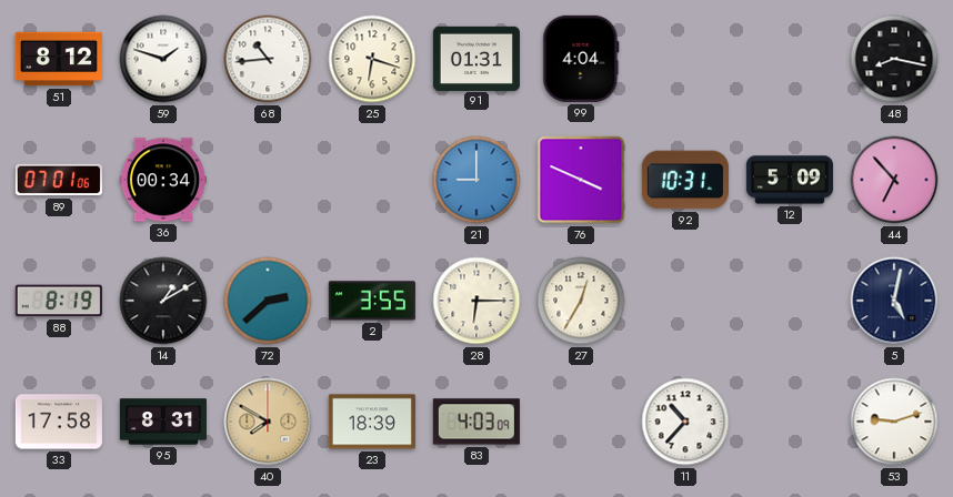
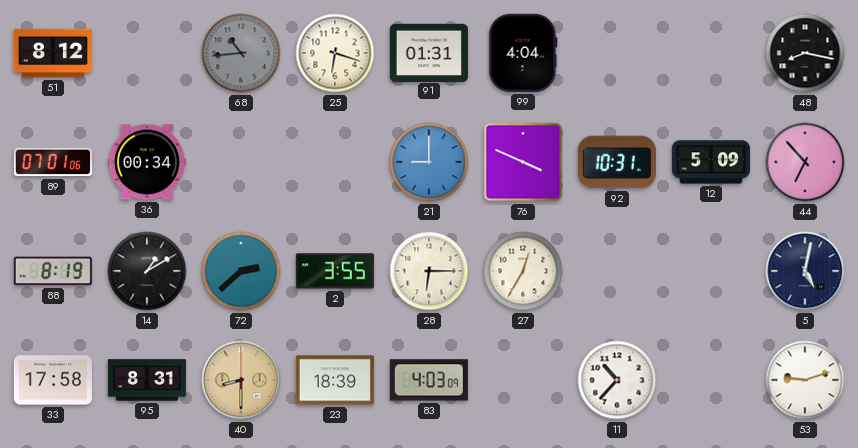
59: 1:48 -> none
68 dial: white -> grey
40: 7:50 -> 8:30
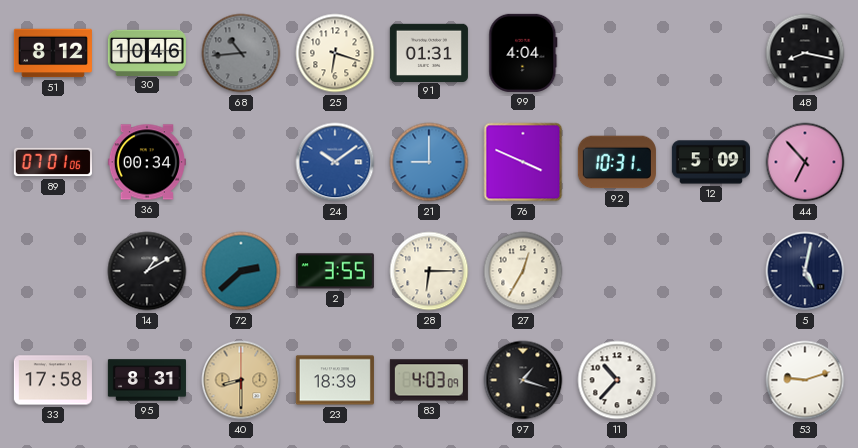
30: none -> 10:46
24: none -> 10:09
88: 8:19 -> none
97: none -> 1:18
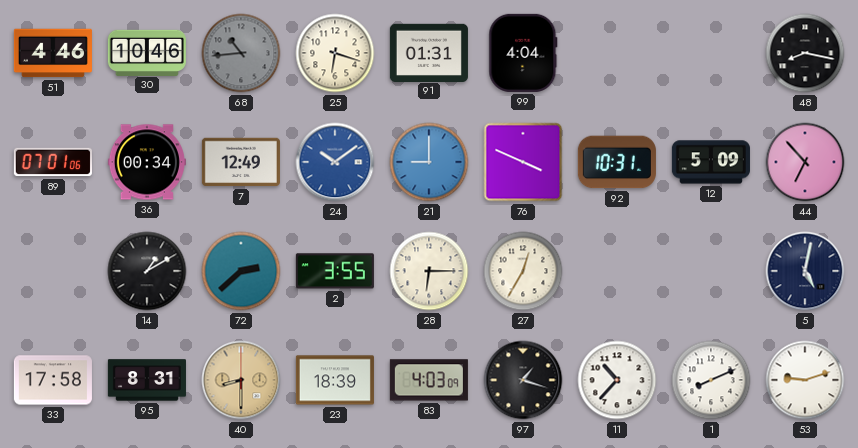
51: 8:12 -> 4:46
7: none -> 12:49
1: none -> 8:11
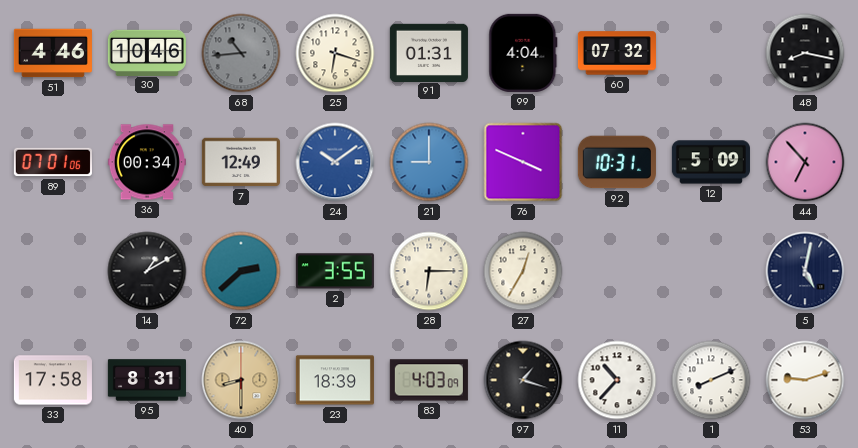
60: none -> 07:32
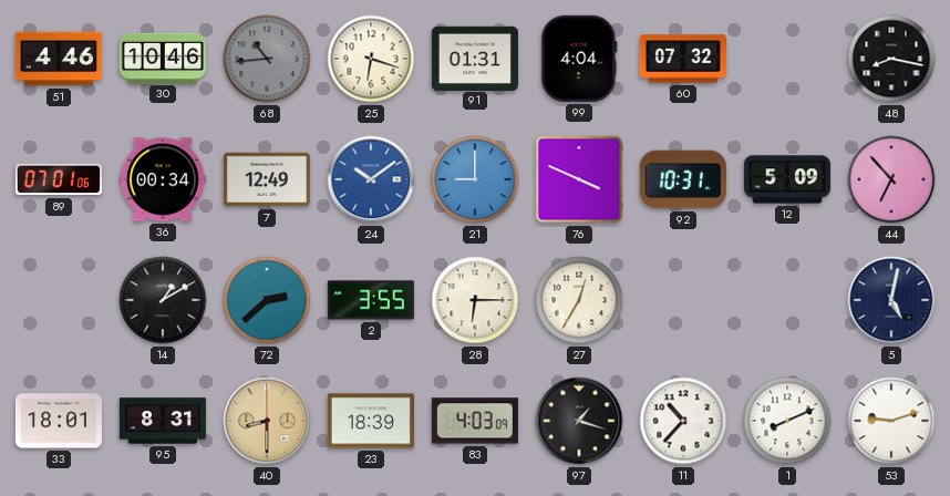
33: 17:58 -> 18:01
